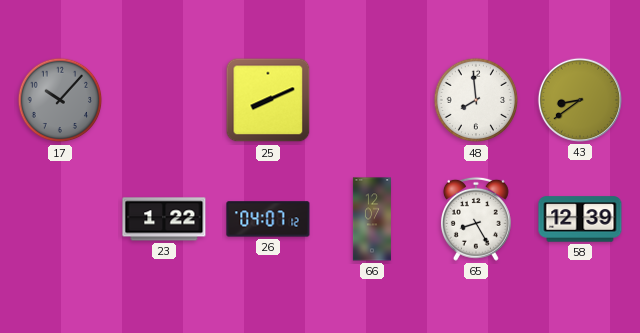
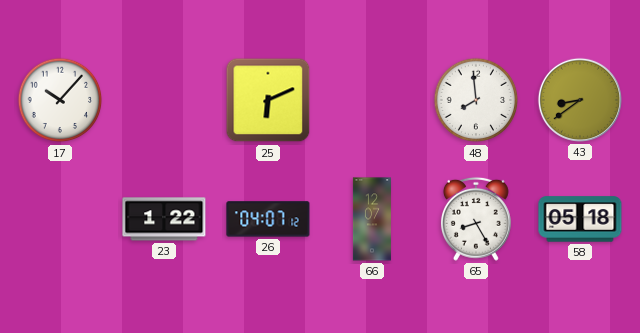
17 dial: grey -> white
25: 8:11 -> 6:11
58: 12:39 -> 05:18
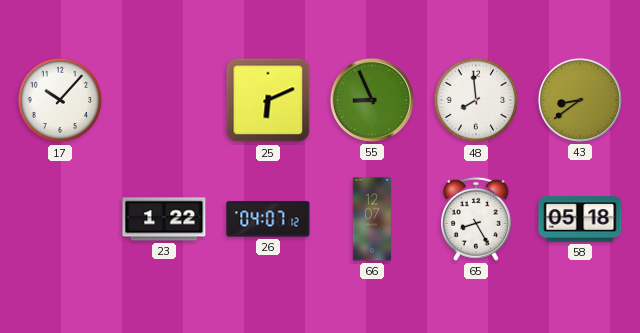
55: none -> 8:56
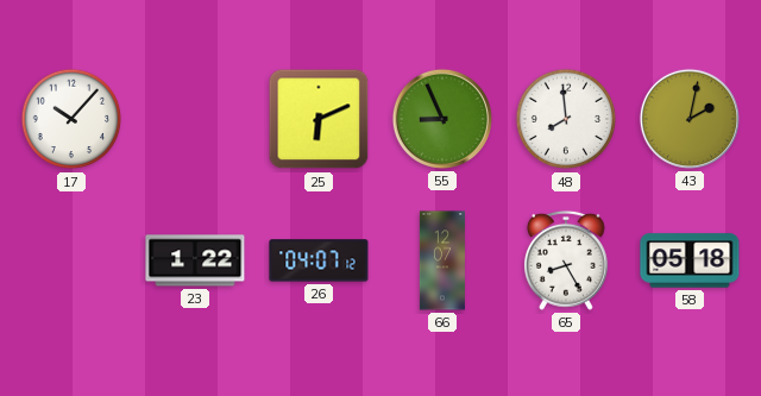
43: 8:39 -> 2:02
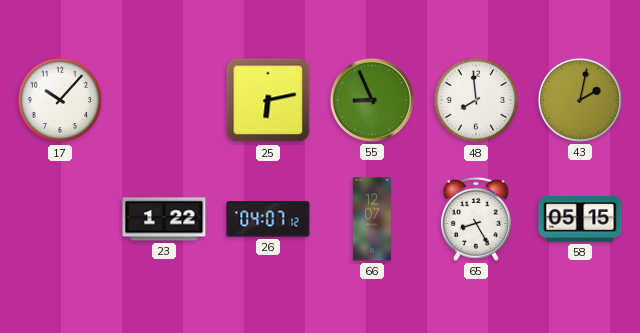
25: 6:11 -> 6:13
58: 05:18 -> 05:15
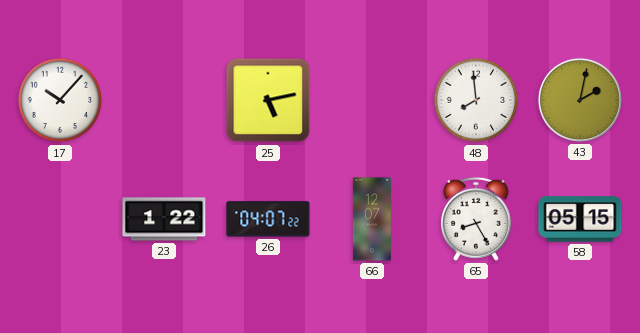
25: 6:13 -> 5:13
55: 8:56 -> none
26: 04:07:12 -> 04:07:22
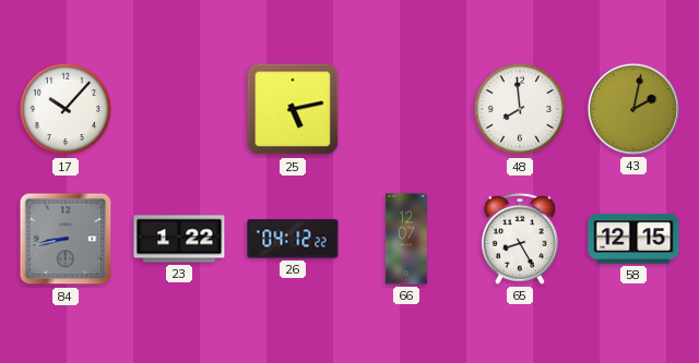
84: none -> 8:43
26: 04:07 -> 04:12
58: 05:15 -> 12:15
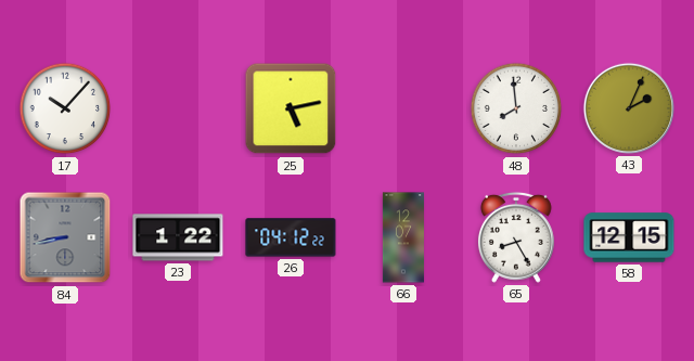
43: 2:02 -> 2:04
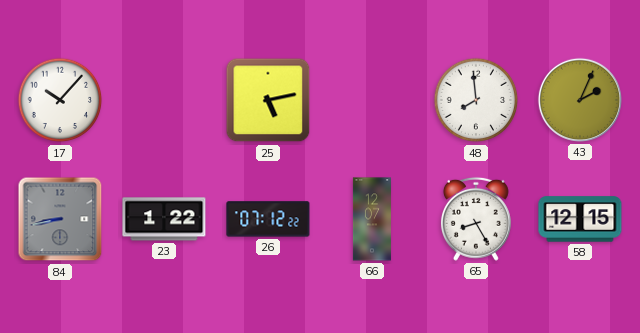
26: 04:12 -> 07:12
